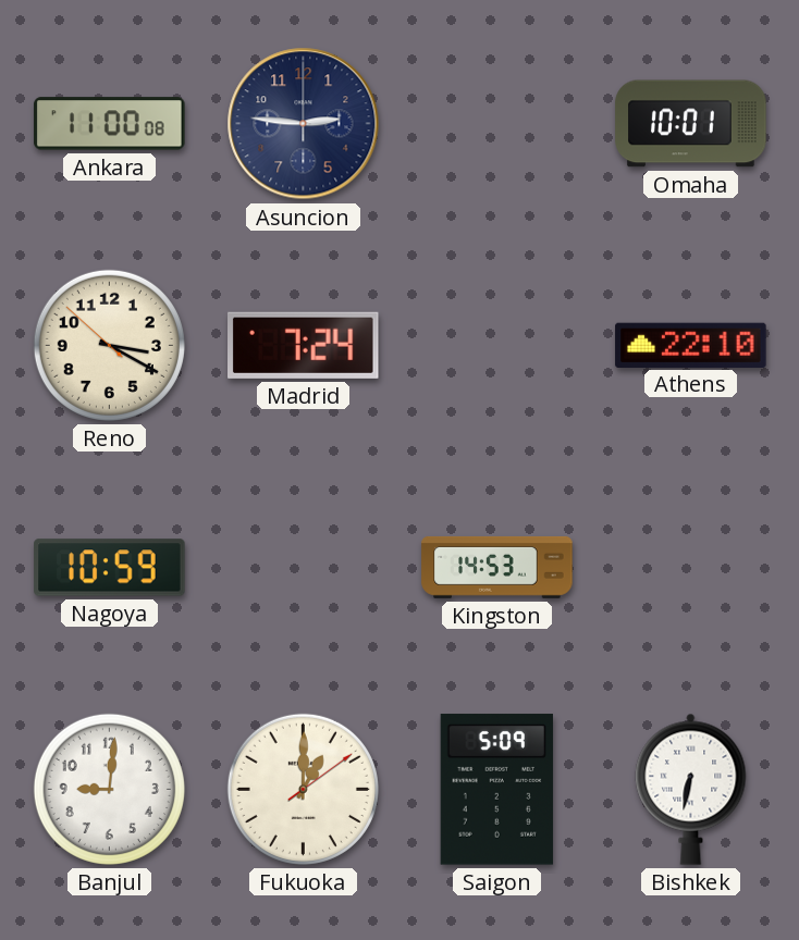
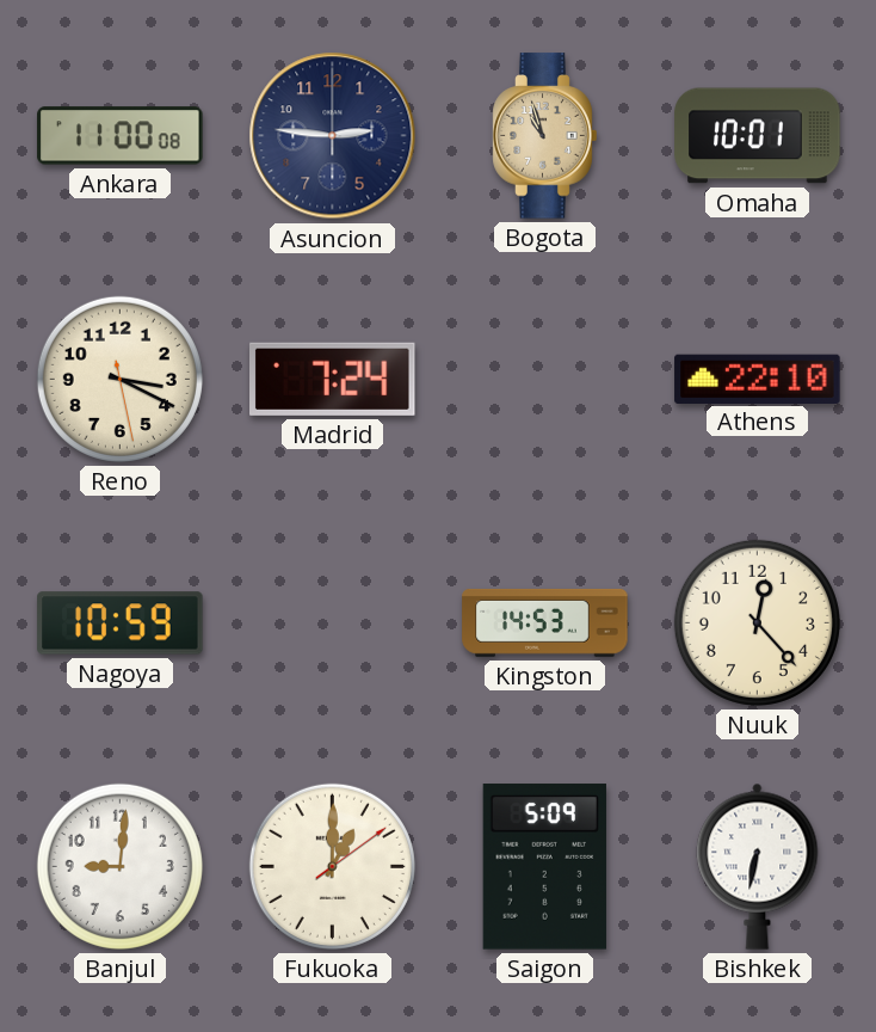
Bogota: none -> 10:57
Reno: 3:19:52 -> 3:19:28
Nuuk: none -> 12:23
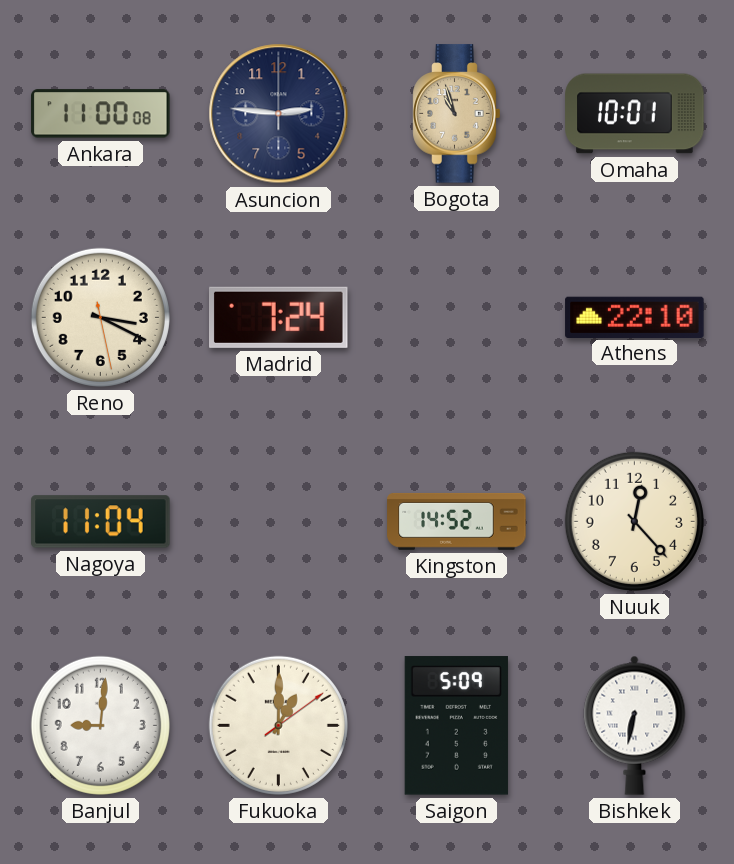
Nagoya: 10:59 -> 11:04
Kingston: 14:53 -> 14:52
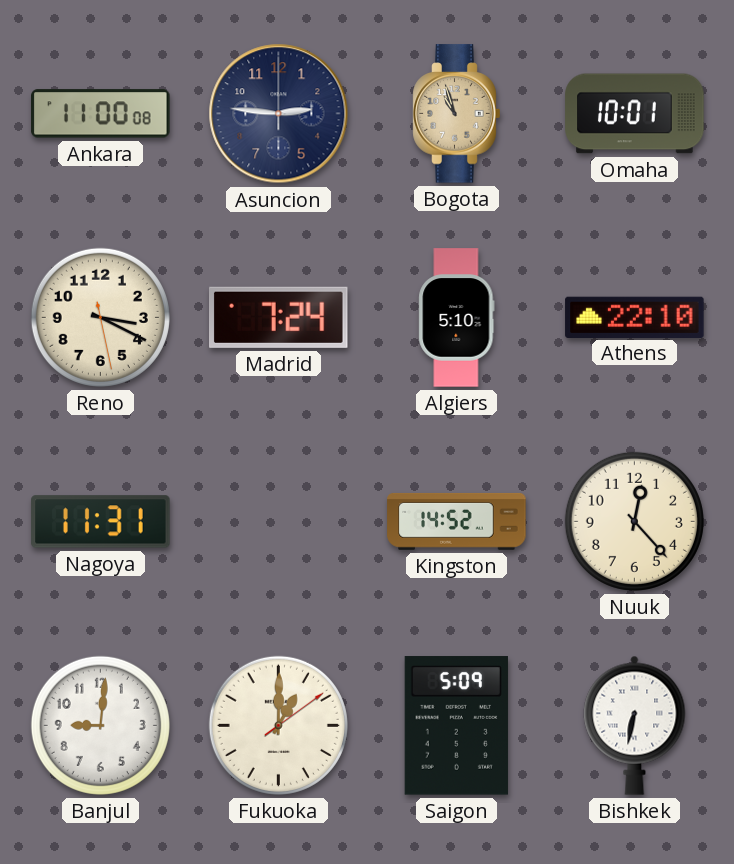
Algiers: none -> 5:10
Nagoya: 11:04 -> 11:31
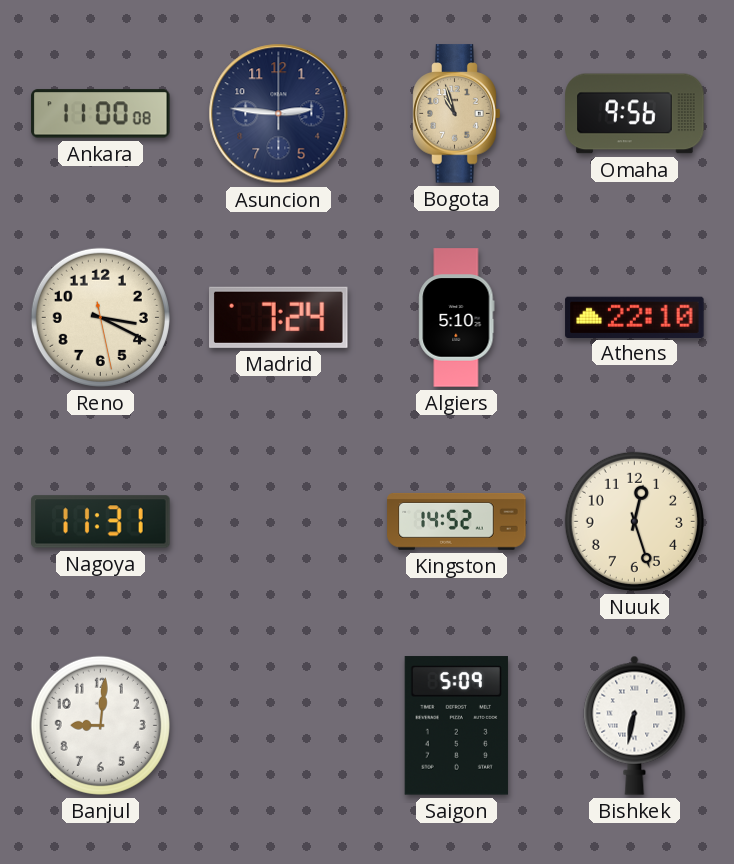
Omaha: 10:01 -> 9:56
Nuuk: 12:23 -> 12:27
Fukuoka: 1:00 -> none
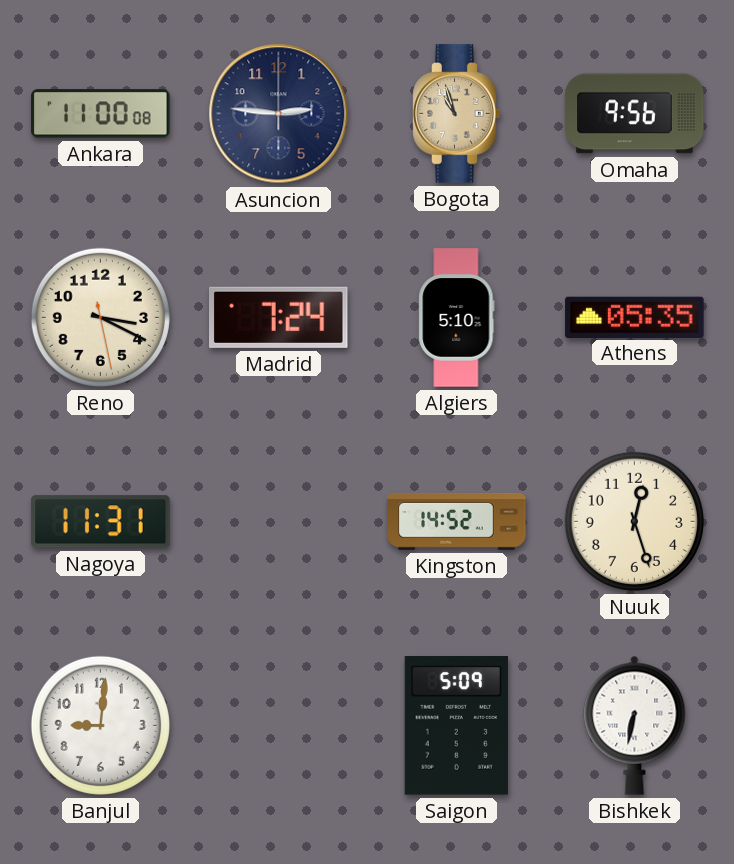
Athens: 22:10 -> 05:35
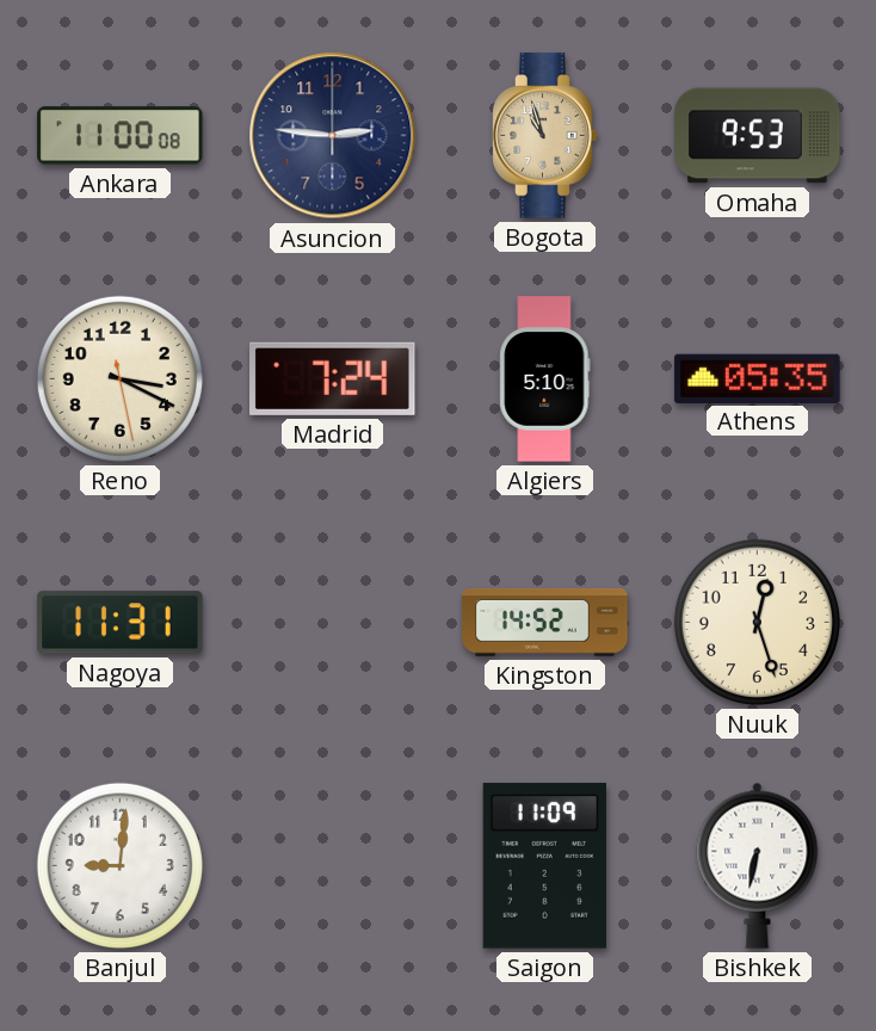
Omaha: 9:56 -> 9:53
Saigon: 5:09 -> 11:09
